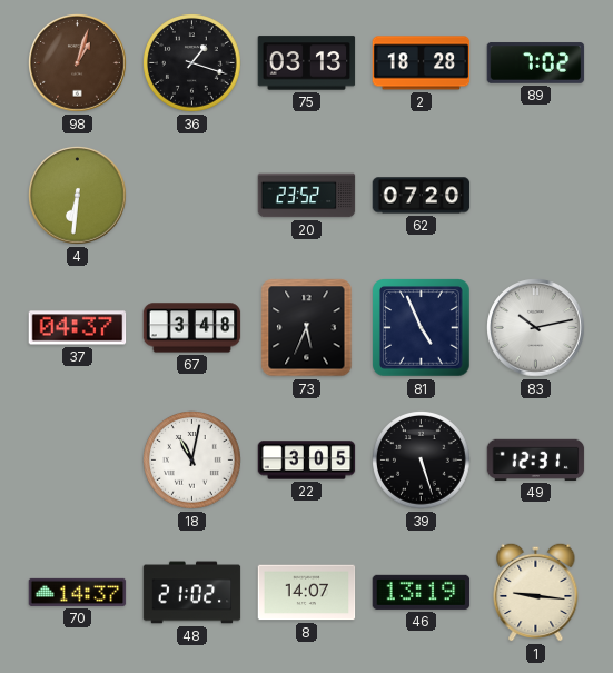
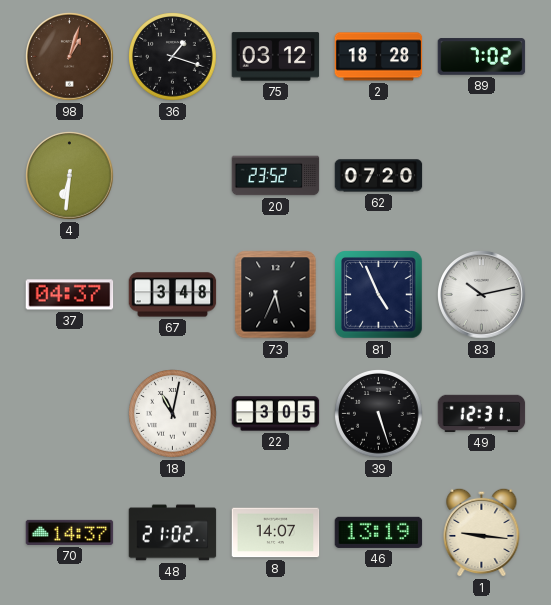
75: 03:13 -> 03:12
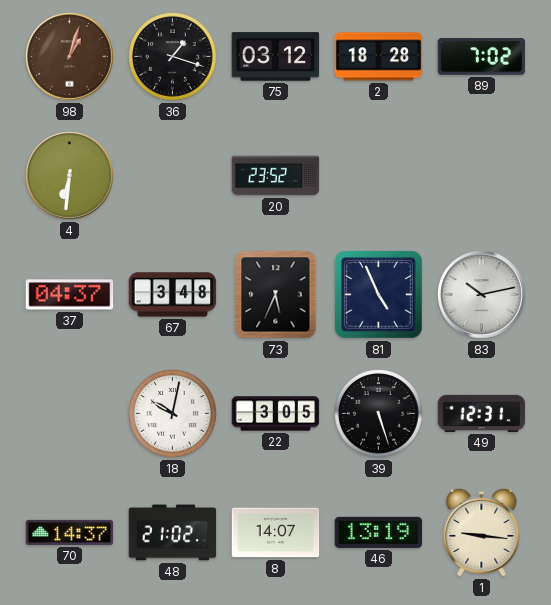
62: 07:20 -> none
18: 11:02 -> 10:02
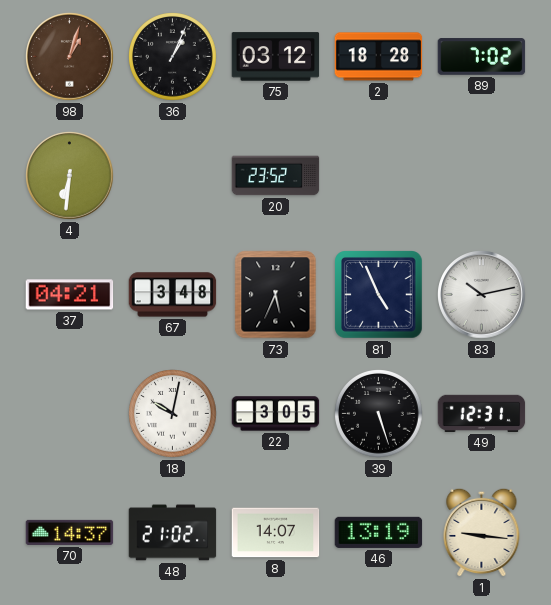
36: 1:18 -> 1:04
37: 04:37 -> 04:21
